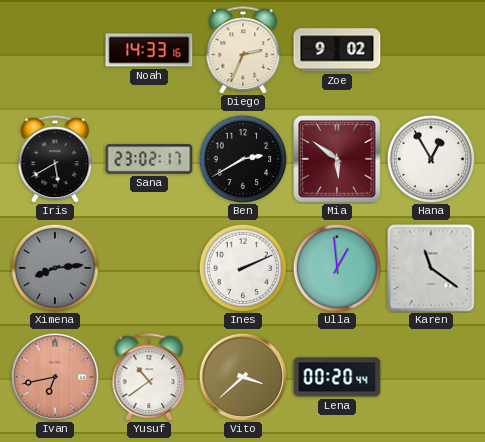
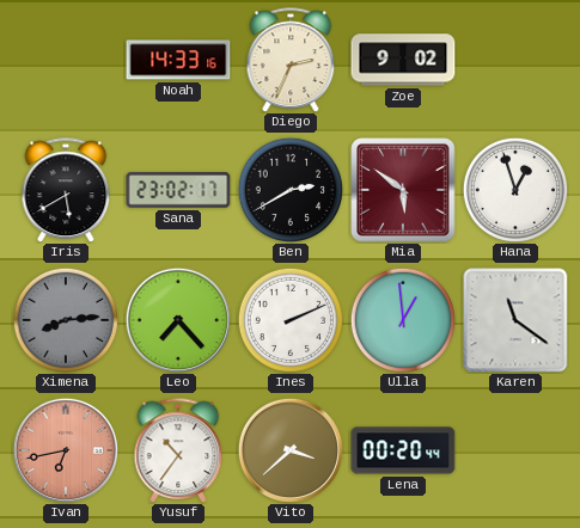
Hana: 12:55 -> 12:57
Leo: none -> 7:23
Yusuf: 10:39 -> 10:36
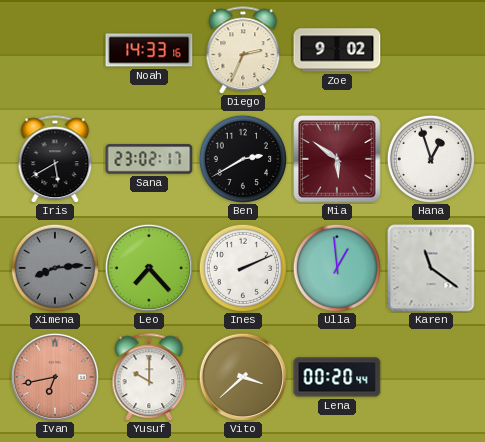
Yusuf: 10:36 -> 10:00
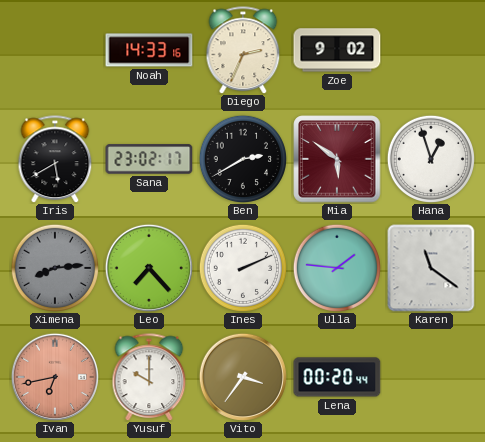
Ulla: 12:59 -> 1:46
Vito: 3:38 -> 3:36
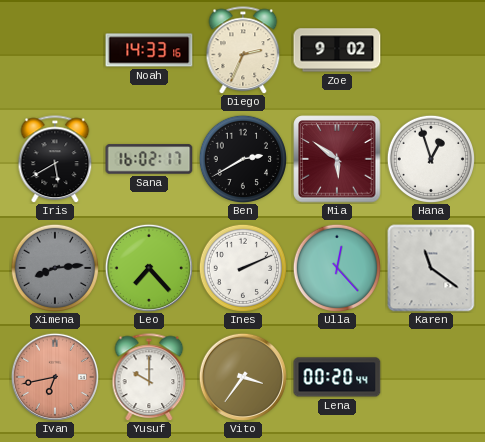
Sana: 23:02 -> 16:02
Ulla: 1:46 -> 12:23
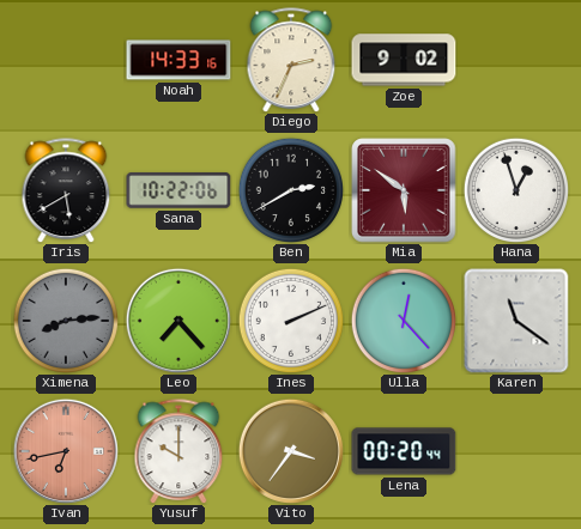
Sana: 16:02 -> 10:22
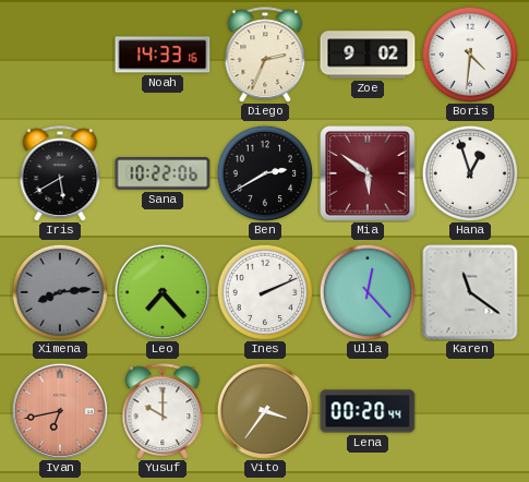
Boris: none -> 4:31
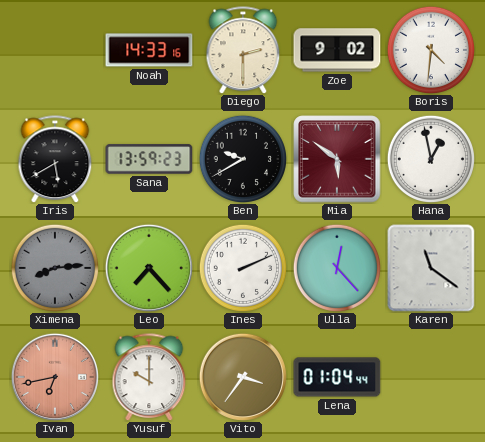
Diego: 2:34 -> 2:30
Sana: 10:22 -> 13:59
Ben: 2:40 -> 9:40
Hana: 12:57 -> 12:58
Lena: 00:20 -> 01:04
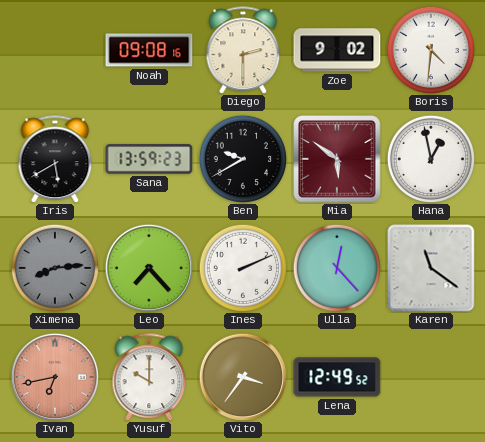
Noah: 14:33 -> 09:08
Lena: 01:04 -> 12:49
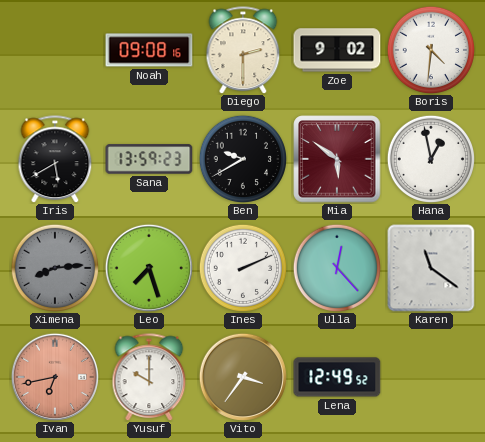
Leo: 7:23 -> 7:27
